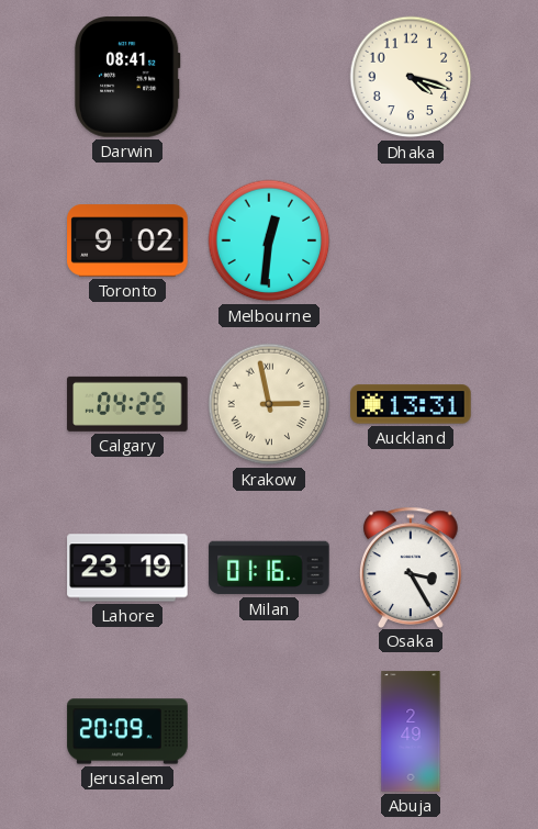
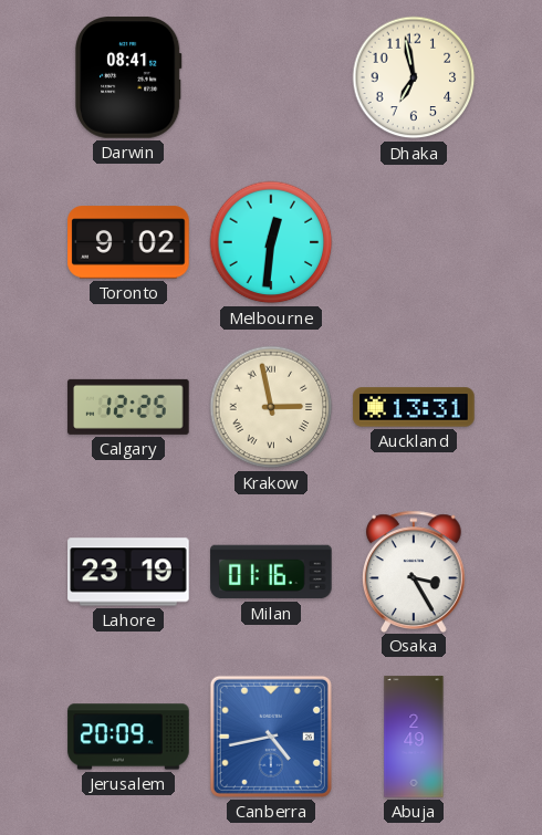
Dhaka: 4:18 -> 6:58
Calgary: 04:25 -> 12:25
Canberra: none -> 4:43
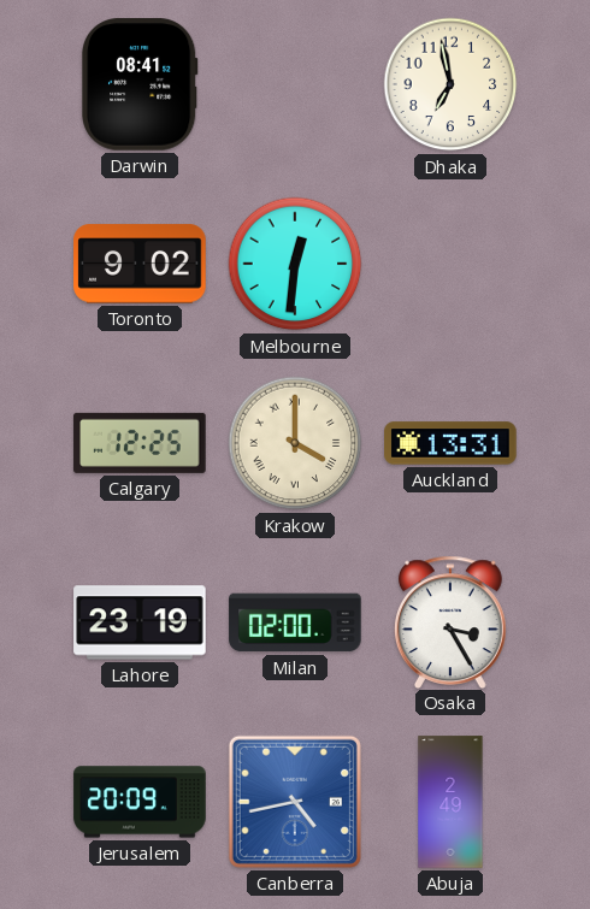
Krakow: 2:58 -> 4:00
Milan: 01:16 -> 02:00
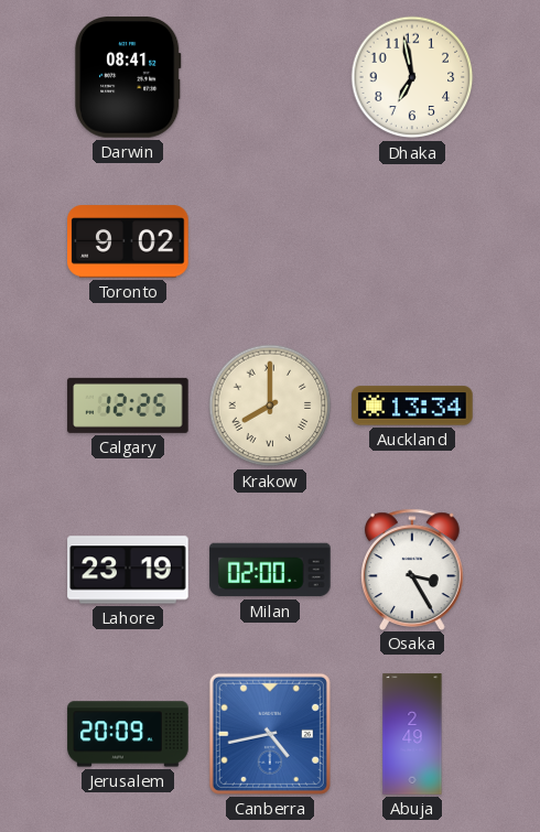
Melbourne: 12:31 -> none
Krakow: 4:00 -> 8:00
Auckland: 13:31 -> 13:34
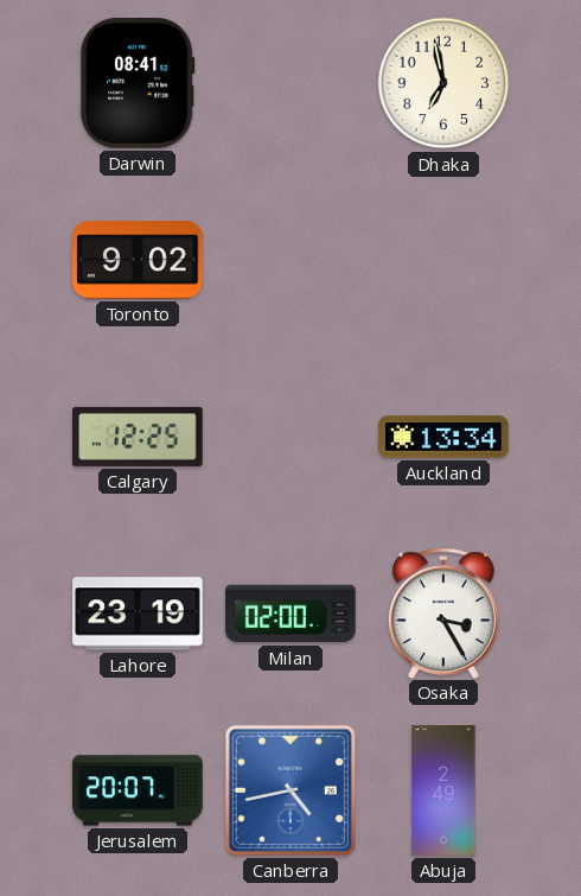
Krakow: 8:00 -> none
Jerusalem: 20:09 -> 20:07
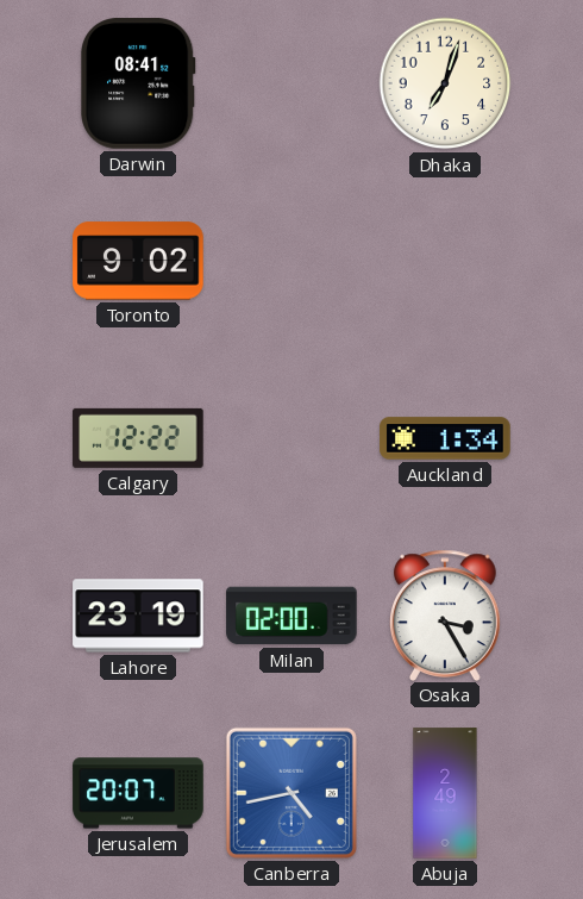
Dhaka: 6:58 -> 7:03
Calgary: 12:25 -> 12:22
Auckland: 13:34 -> 1:34
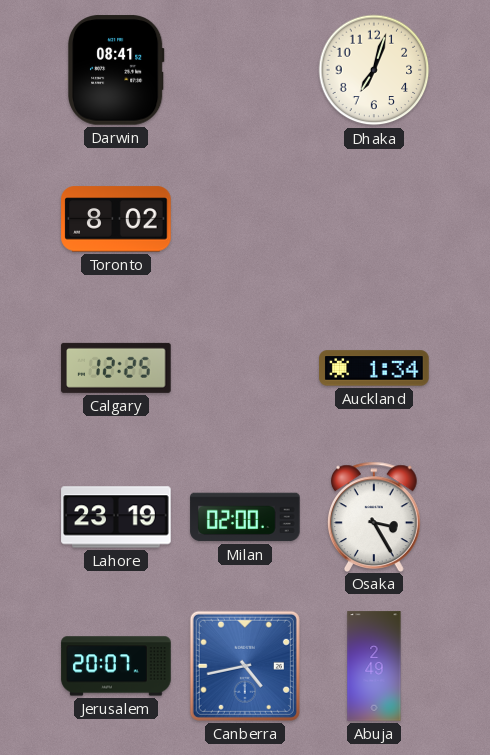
Toronto: 9:02 -> 8:02
Calgary: 12:22 -> 12:25
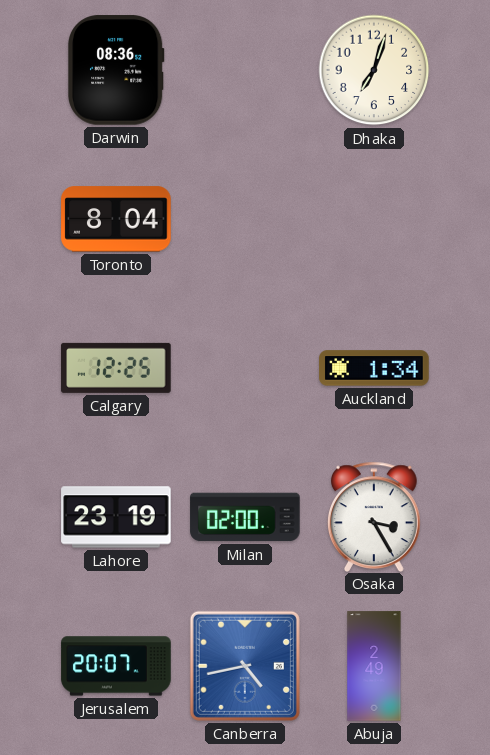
Darwin: 08:41 -> 08:36
Toronto: 8:02 -> 8:04
